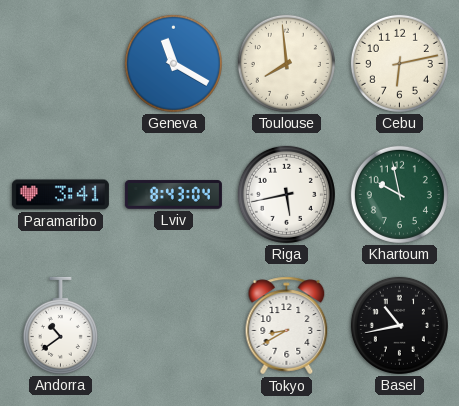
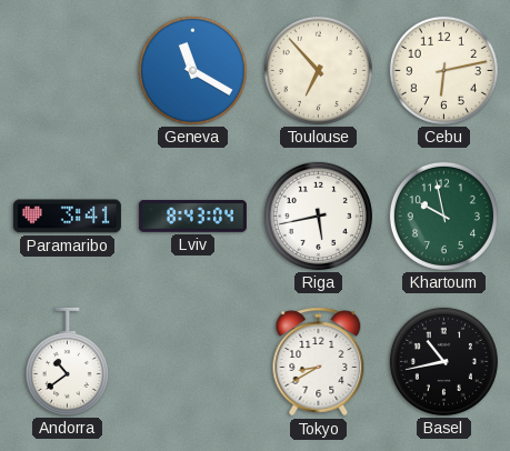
Toulouse: 7:59 -> 6:53
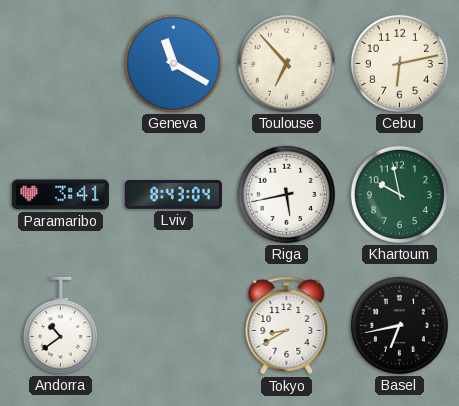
Basel: 10:43 -> 6:43
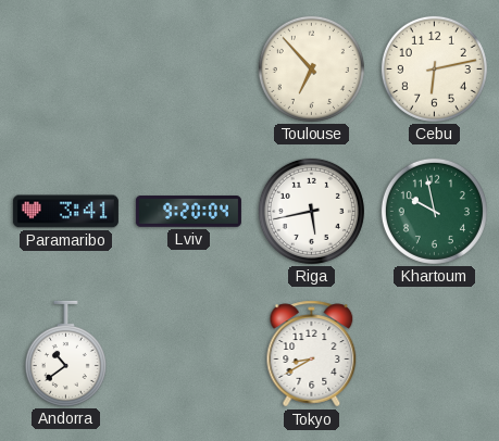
Geneva: 11:20 -> none
Lviv: 8:43 -> 9:20
Basel: 6:43 -> none
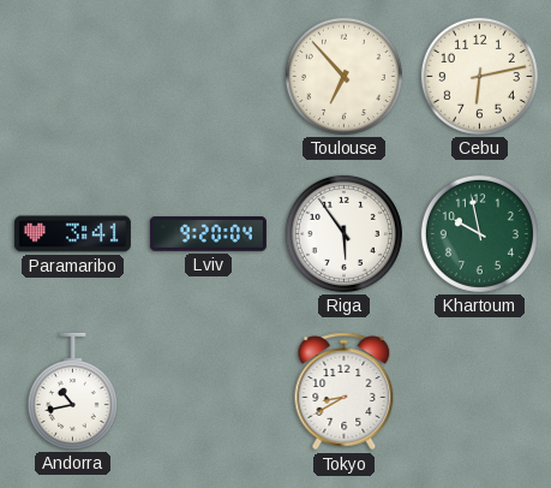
Riga: 5:43 -> 5:54
Andorra: 10:39 -> 10:43
